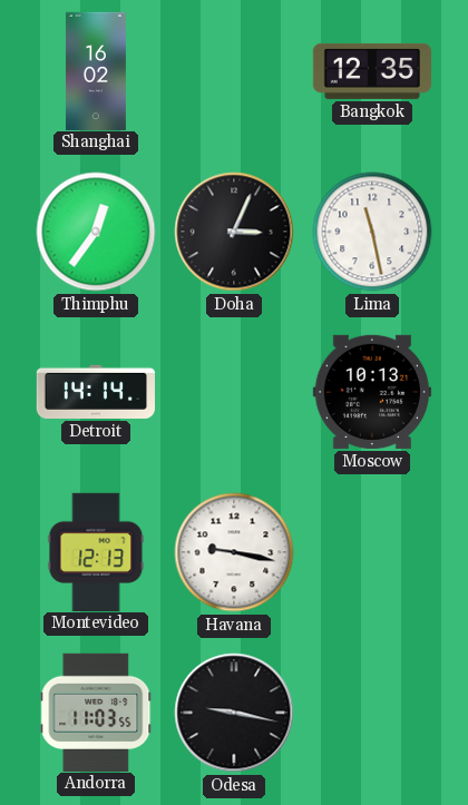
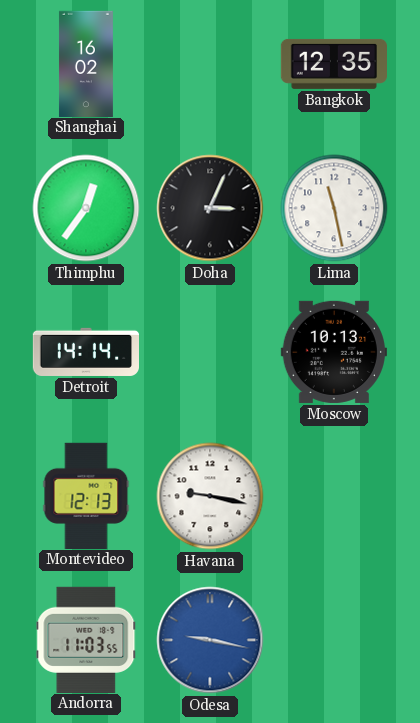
Odesa dial: black -> blue
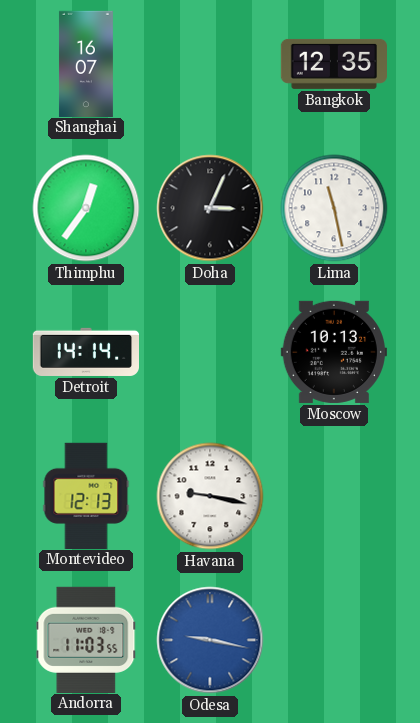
Shanghai: 16:02 -> 16:07
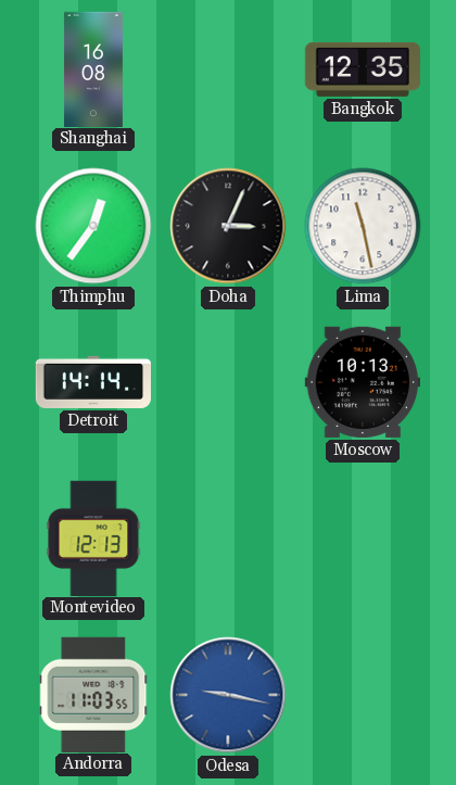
Shanghai: 16:07 -> 16:08
Havana: 9:17 -> none
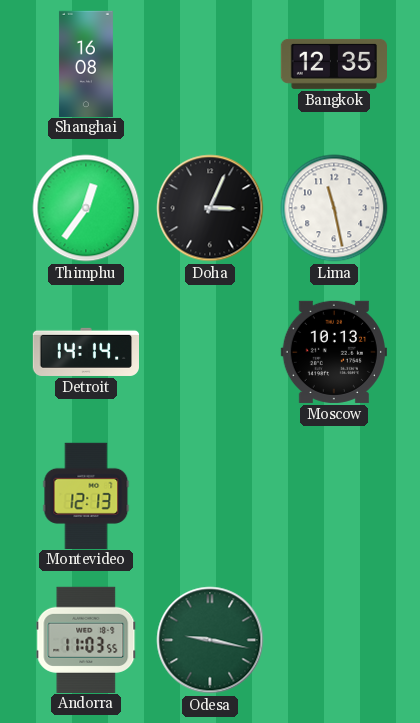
Odesa dial: blue -> green
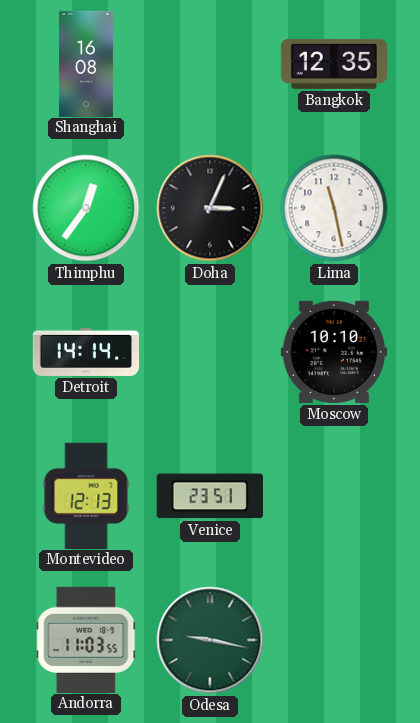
Moscow: 10:13 -> 10:10
Venice: none -> 23:51
